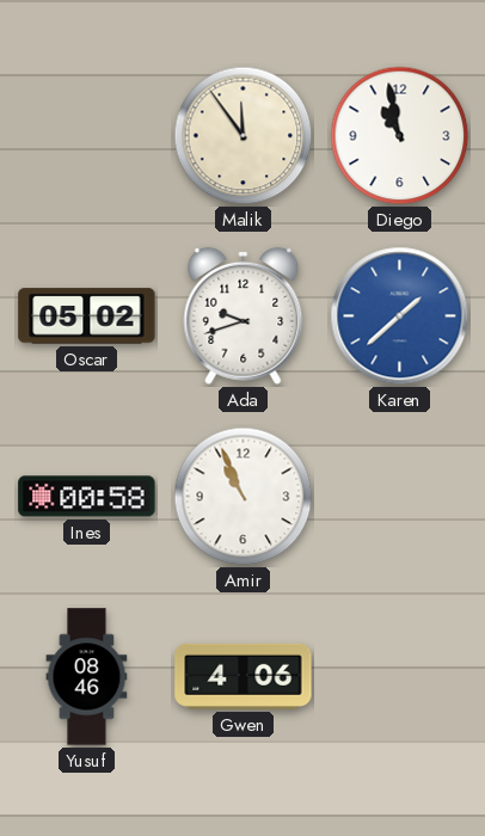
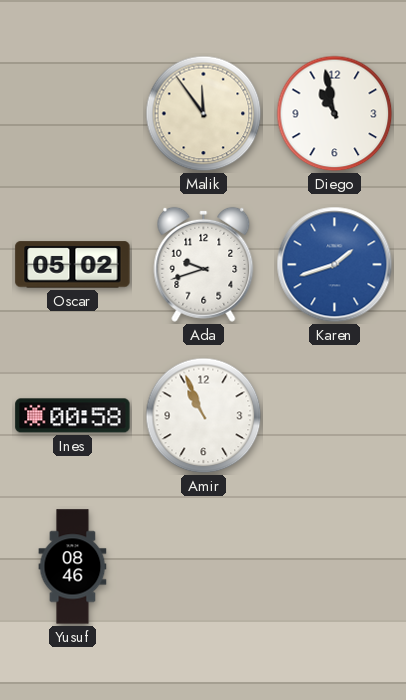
Karen: 1:38 -> 1:42
Gwen: 4:06 -> none
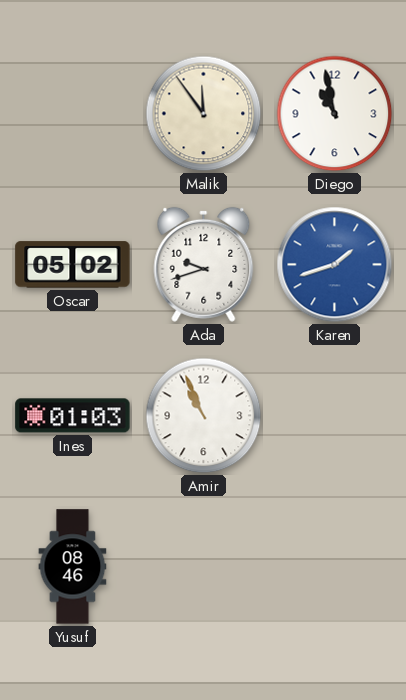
Ines: 00:58 -> 01:03
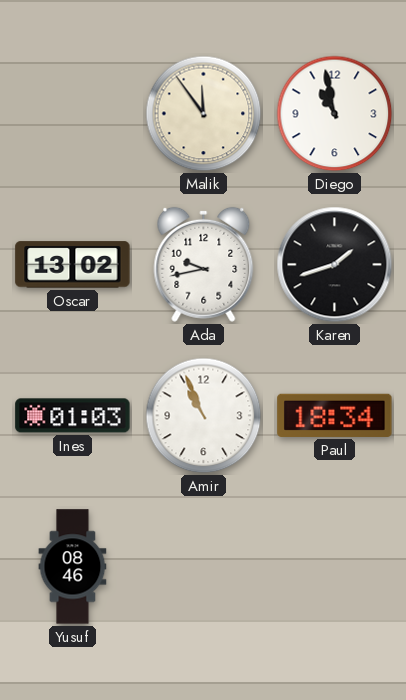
Oscar: 05:02 -> 13:02
Ada: 9:42 -> 9:43
Karen dial: blue -> black
Paul: none -> 18:34
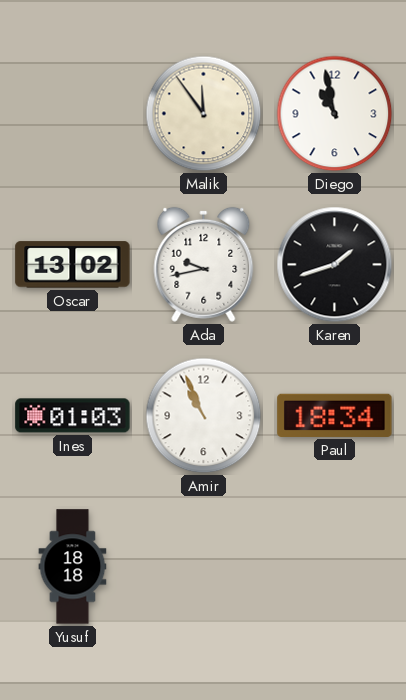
Yusuf: 08:46 -> 18:18
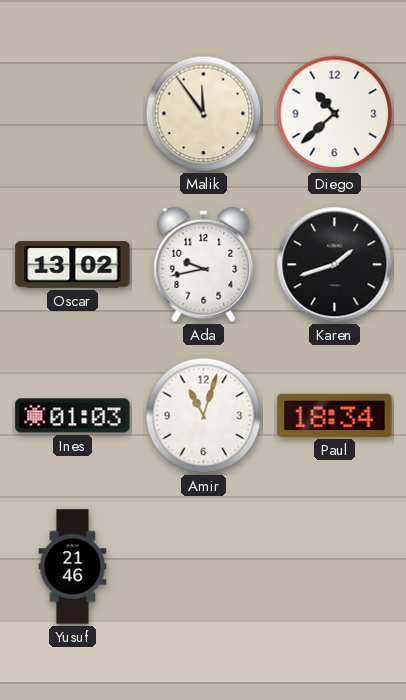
Diego: 10:58 -> 10:38
Amir: 10:56 -> 11:03
Yusuf: 18:18 -> 21:46
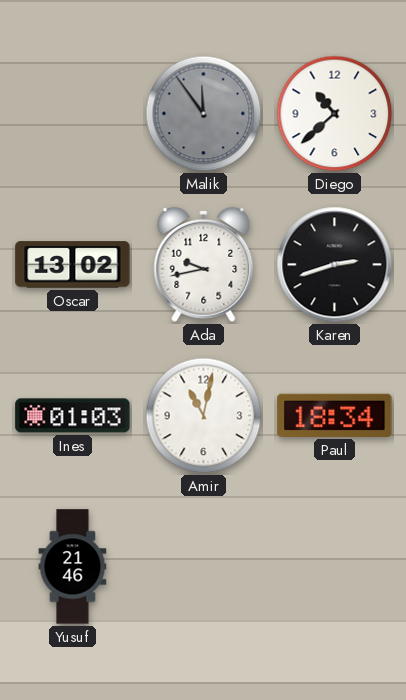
Malik dial: cream -> grey
Karen: 1:42 -> 2:42
Amir: 11:03 -> 11:02
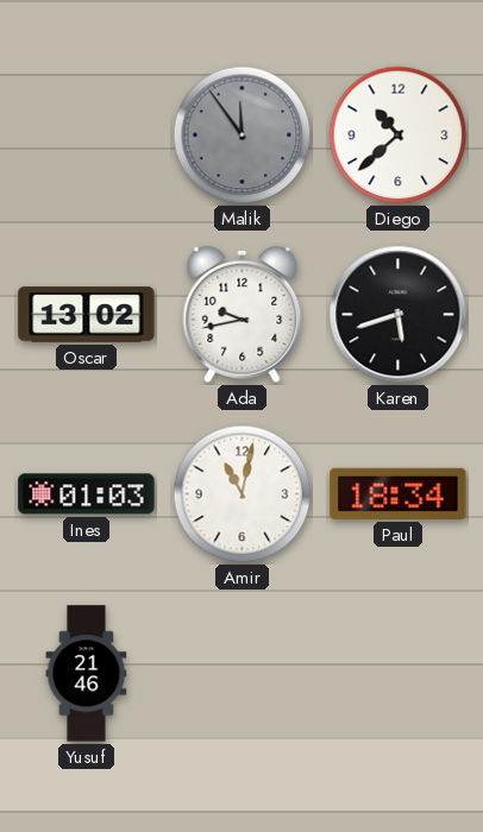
Karen: 2:42 -> 5:42
